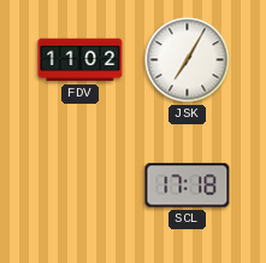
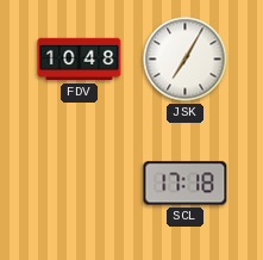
FDV: 11:02 -> 10:48
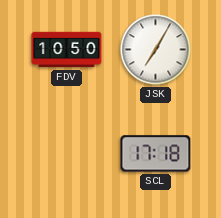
FDV: 10:48 -> 10:50
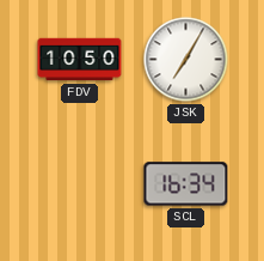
SCL: 17:18 -> 16:34
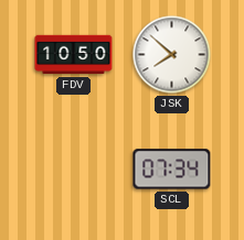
JSK: 7:05 -> 7:52
SCL: 16:34 -> 07:34
